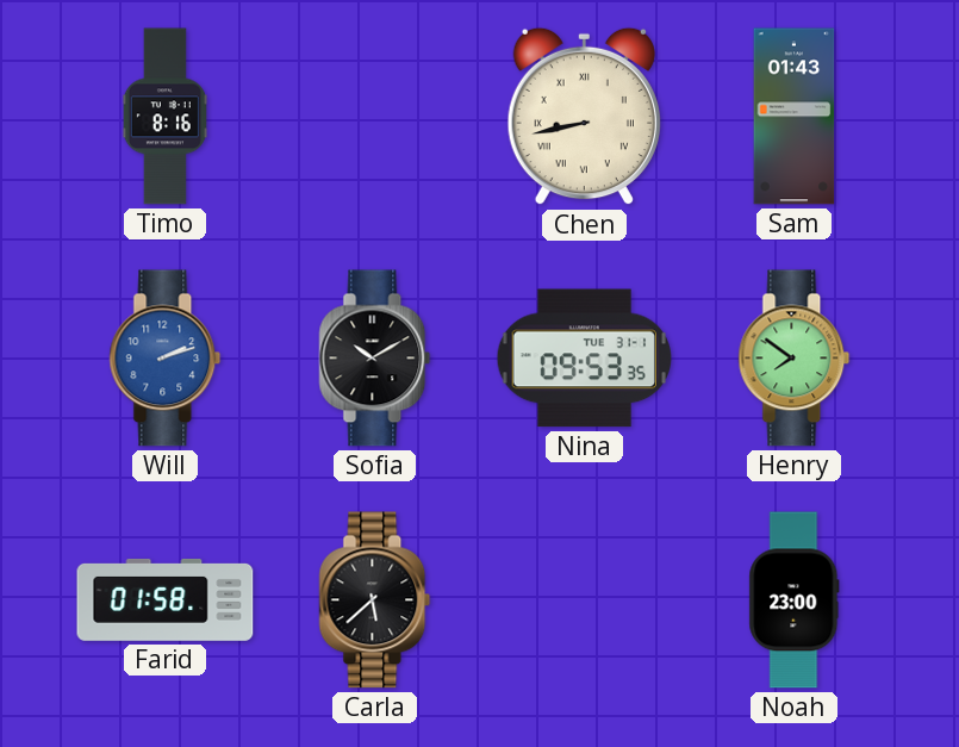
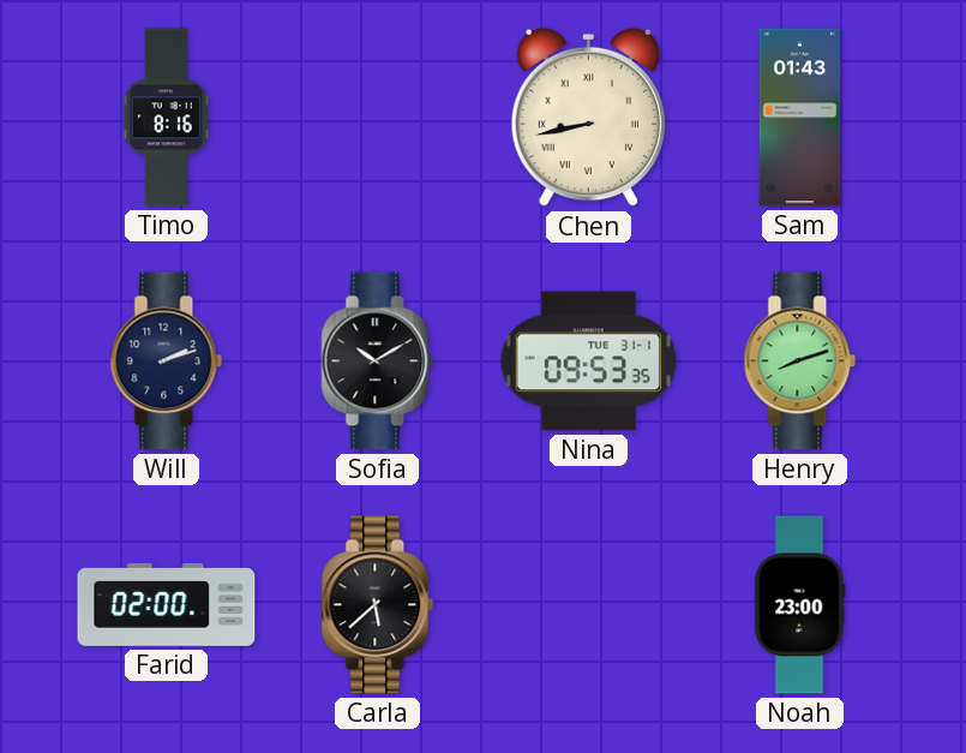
Will dial: blue -> navy
Henry: 7:51 -> 8:12
Farid: 01:58 -> 02:00
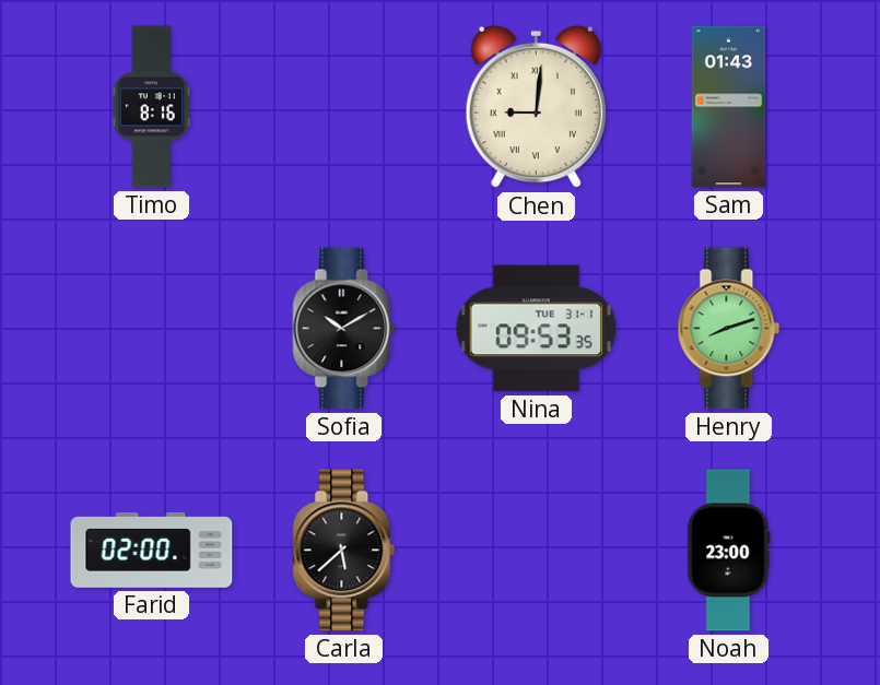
Chen: 8:43 -> 9:01
Will: 2:12 -> none
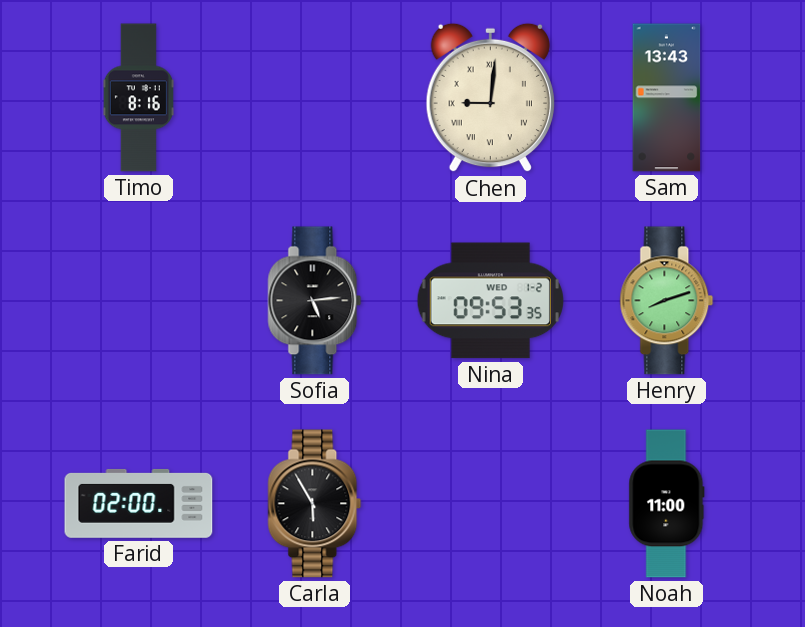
Sam: 01:43 -> 13:43
Sofia: 10:10 -> 5:14
Nina date: TUE 31-1 -> WED 1-2
Carla: 5:38 -> 5:55
Noah: 23:00 -> 11:00
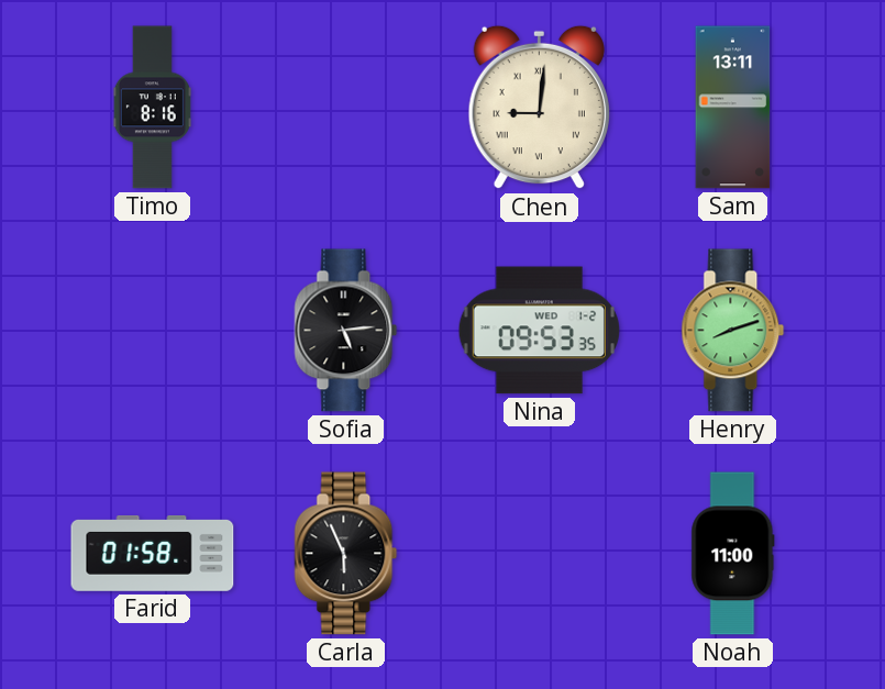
Sam: 13:43 -> 13:11
Farid: 02:00 -> 01:58
Carla: 5:55 -> 5:56
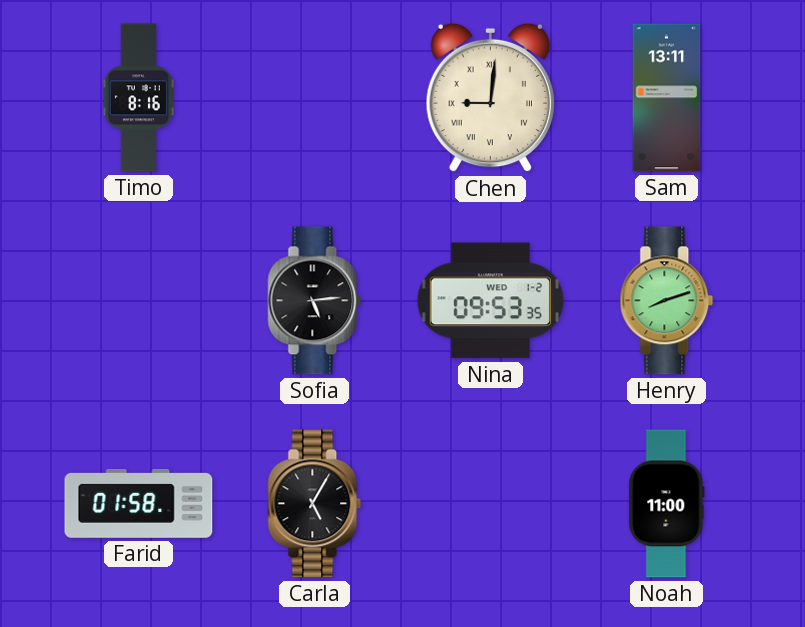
Carla: 5:56 -> 5:05
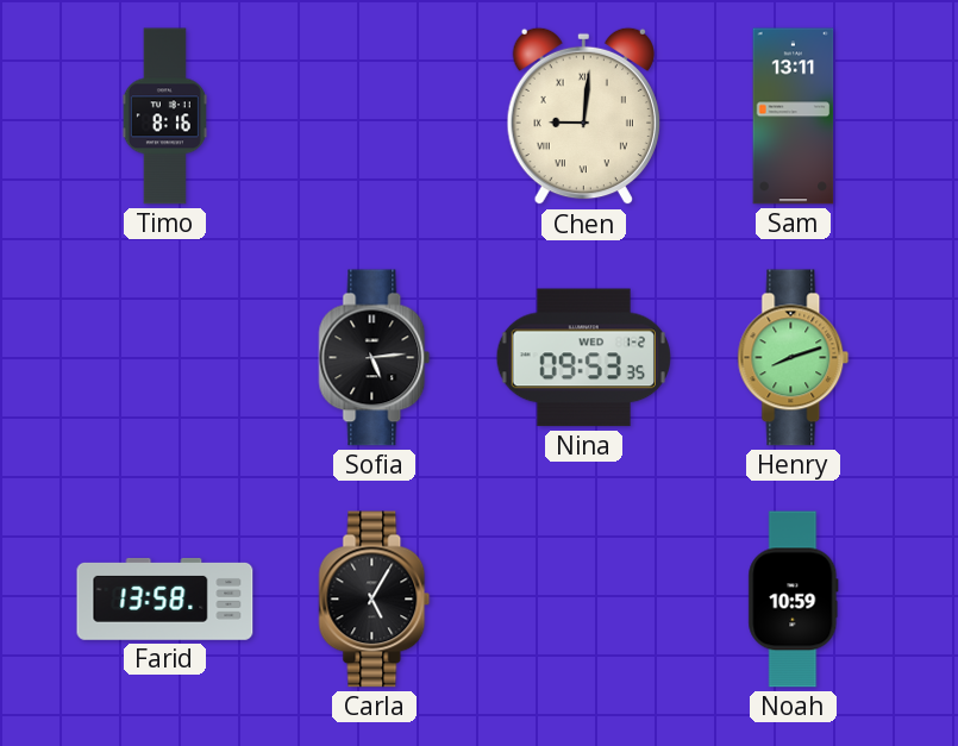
Farid: 01:58 -> 13:58
Noah: 11:00 -> 10:59
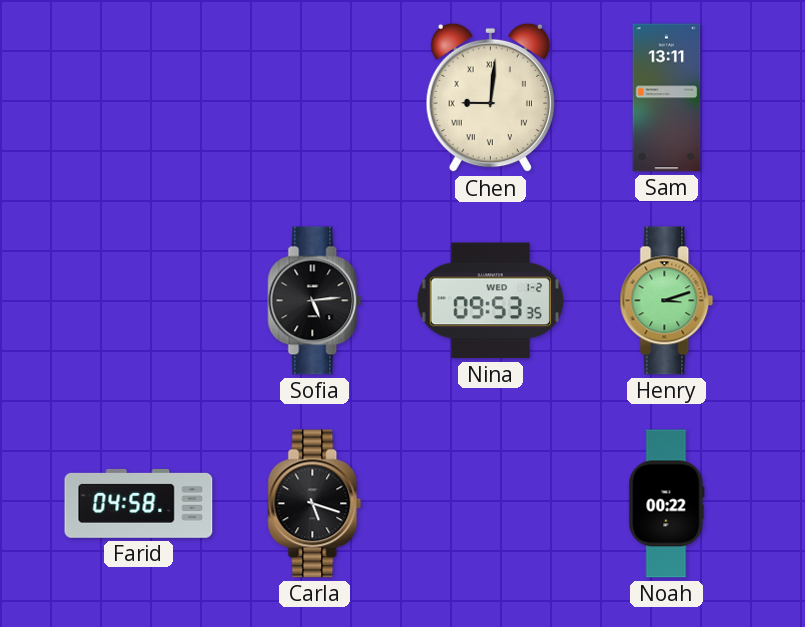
Timo: 8:16 -> none
Henry: 8:12 -> 3:12
Farid: 13:58 -> 04:58
Carla: 5:05 -> 5:18
Noah: 10:59 -> 00:22
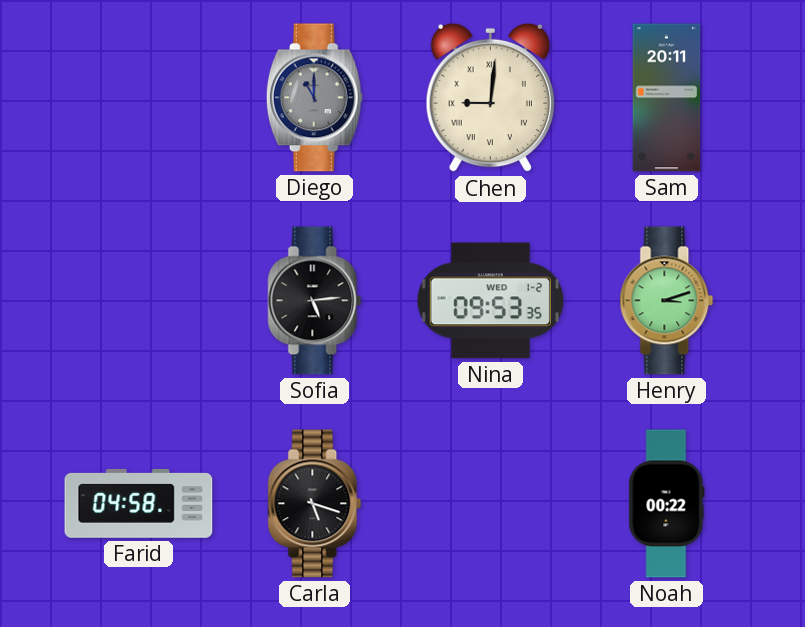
Diego: none -> 11:00
Sam: 13:11 -> 20:11
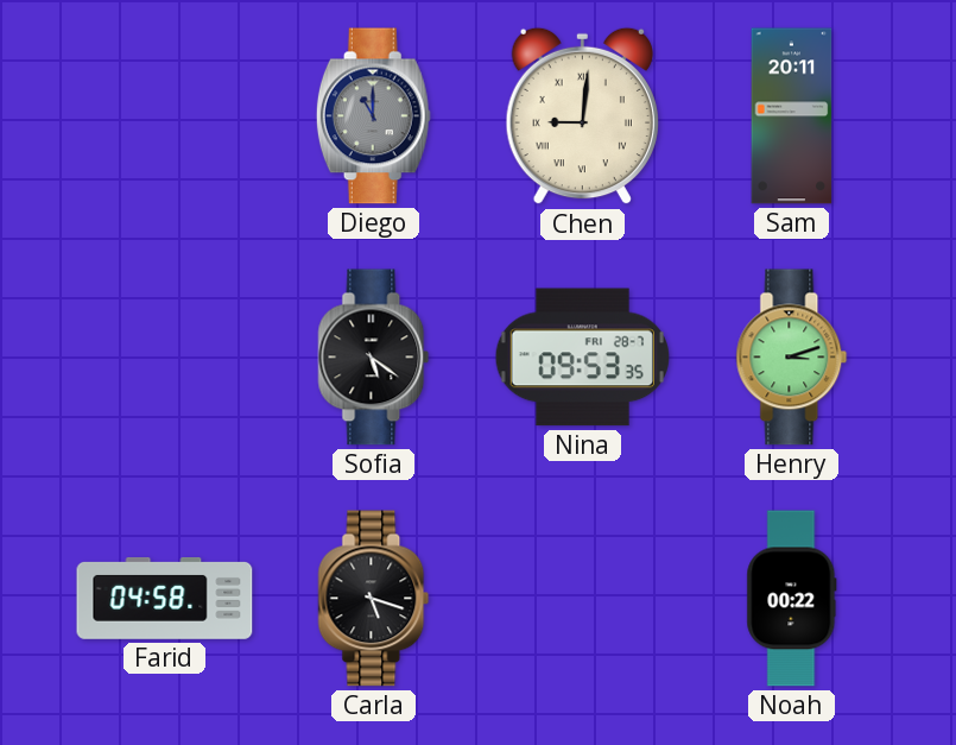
Sofia: 5:14 -> 5:21
Nina date: WED 1-2 -> FRI 28-7
